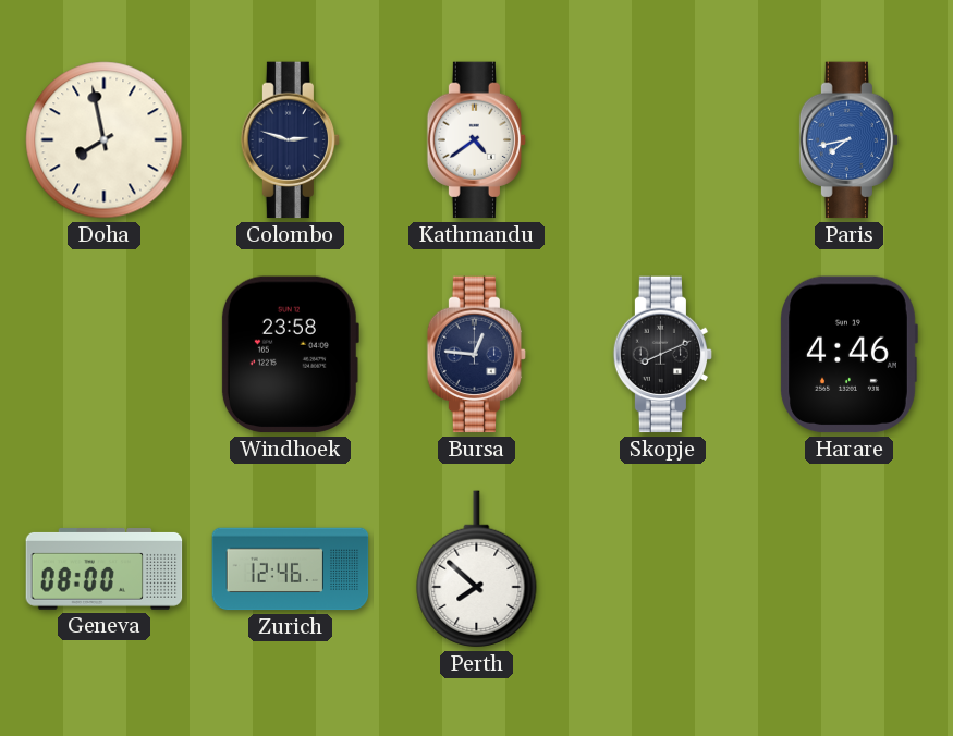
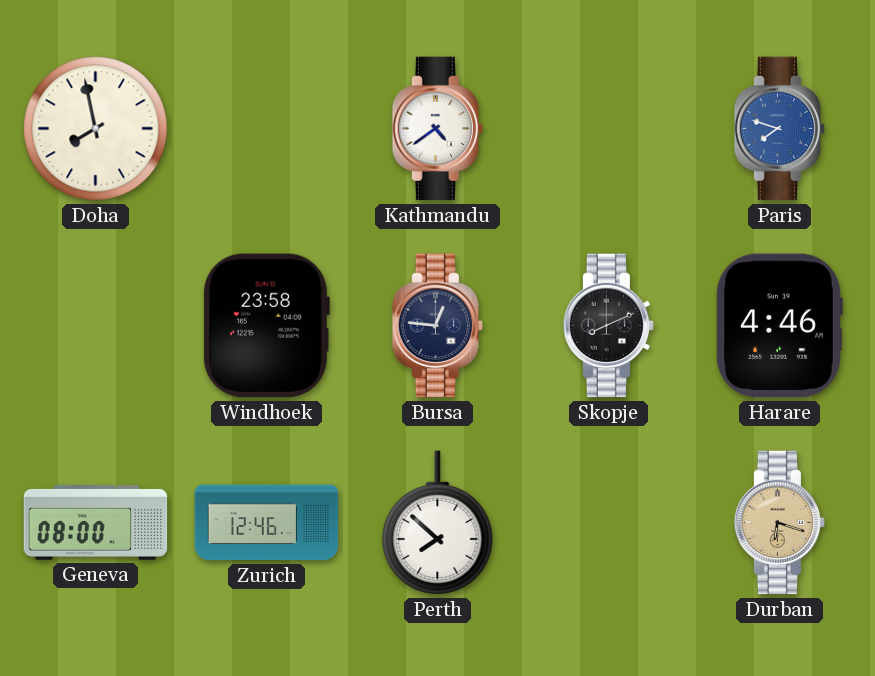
Colombo: 2:48 -> none
Paris: 7:43 -> 7:48
Durban: none -> 6:18
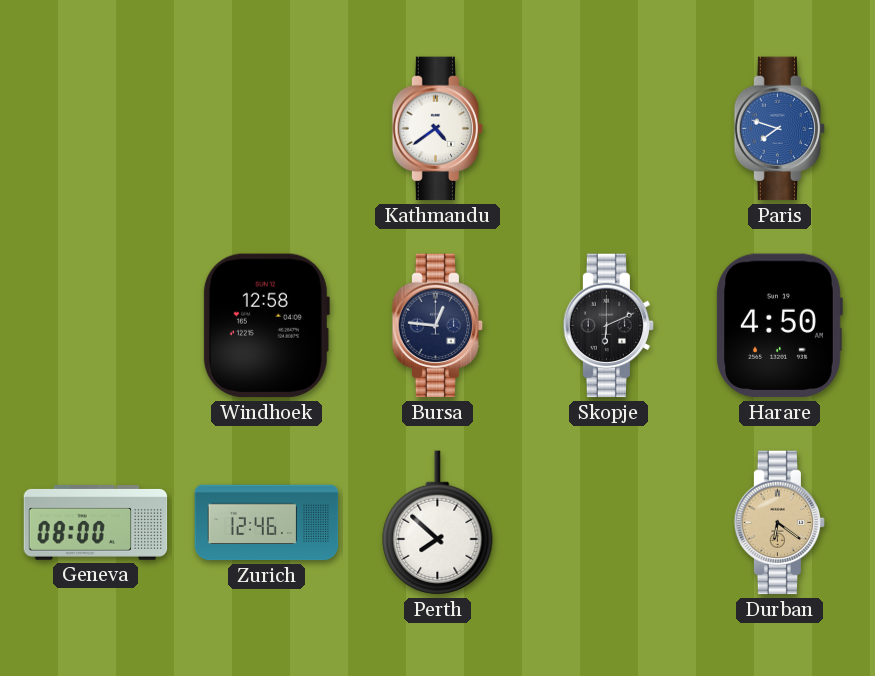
Doha: 7:58 -> none
Windhoek: 23:58 -> 12:58
Skopje: 8:11 -> 6:11
Harare: 4:46 -> 4:50
Durban: 6:18 -> 6:21
